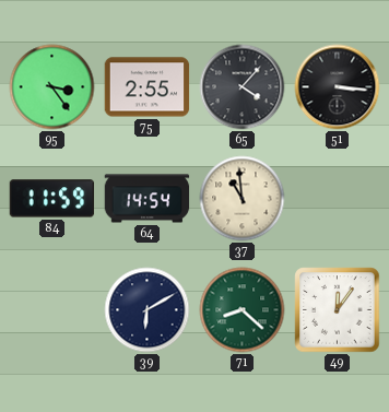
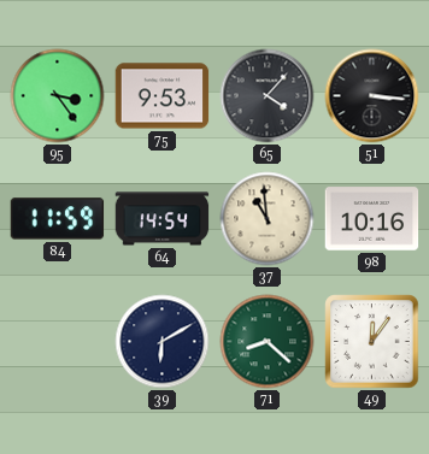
75: 2:55 -> 9:53
98: none -> 10:16
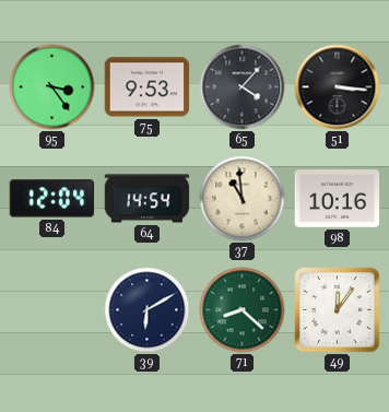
84: 11:59 -> 12:04
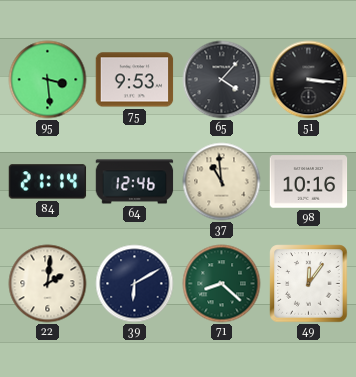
95: 3:24 -> 3:29
84: 12:04 -> 21:14
64: 14:54 -> 12:46
22: none -> 2:01
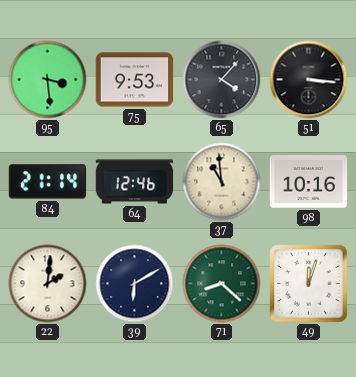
49: 12:06 -> 12:03
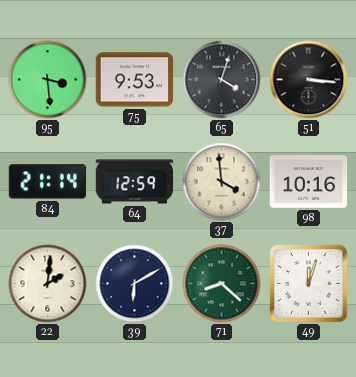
65: 4:07 -> 4:03
64: 12:46 -> 12:59
37: 10:59 -> 3:59
